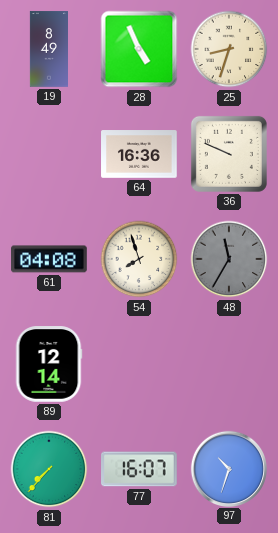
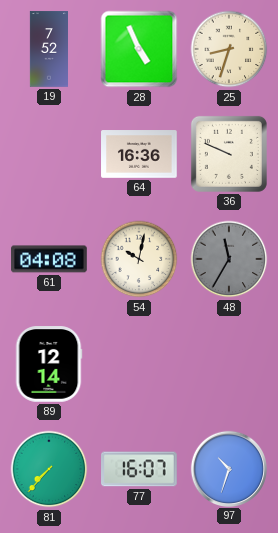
19: 8:49 -> 7:52
54: 7:57 -> 10:02
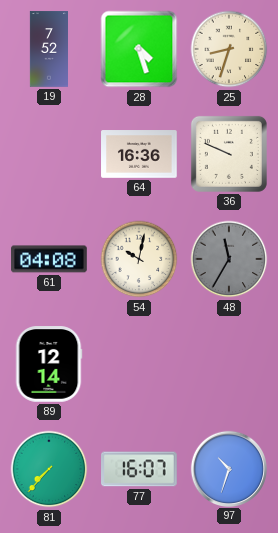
28: 4:56 -> 4:27
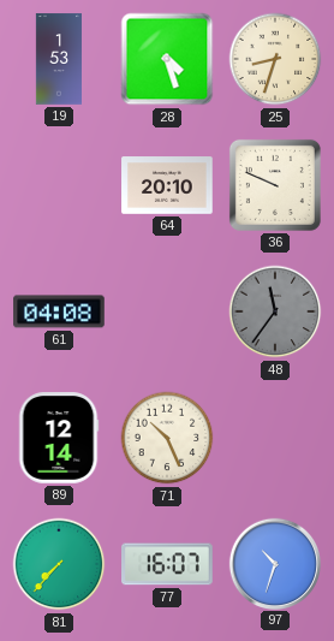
19: 7:52 -> 1:53
64: 16:36 -> 20:10
54: 10:02 -> none
48: 11:35 -> 11:36
71: none -> 10:26
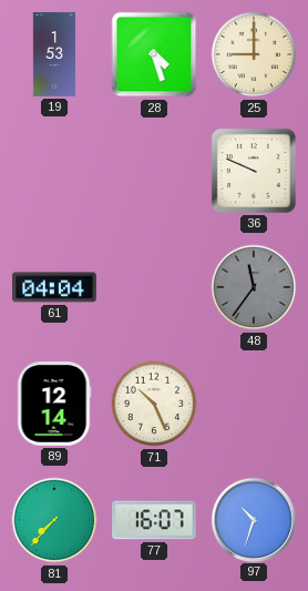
25: 8:33 -> 9:00
64: 20:10 -> none
61: 04:08 -> 04:04
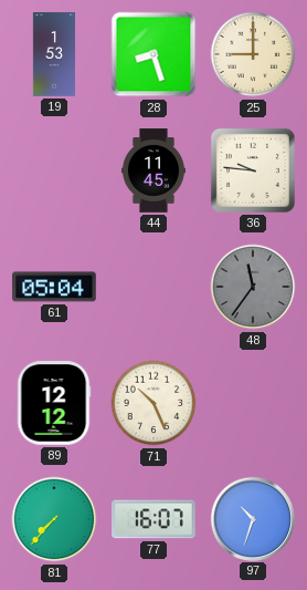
28: 4:27 -> 8:27
44: none -> 11:45
36: 9:49 -> 9:46
61: 04:04 -> 05:04
89: 12:14 -> 12:12
